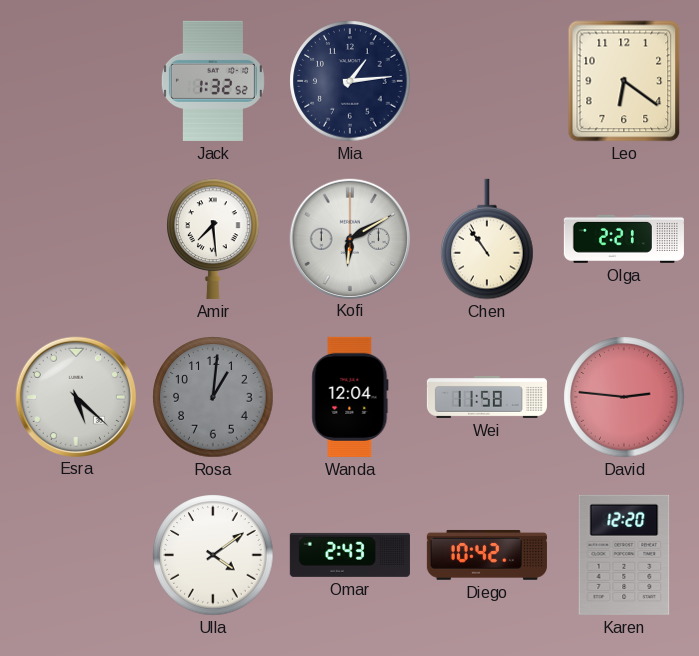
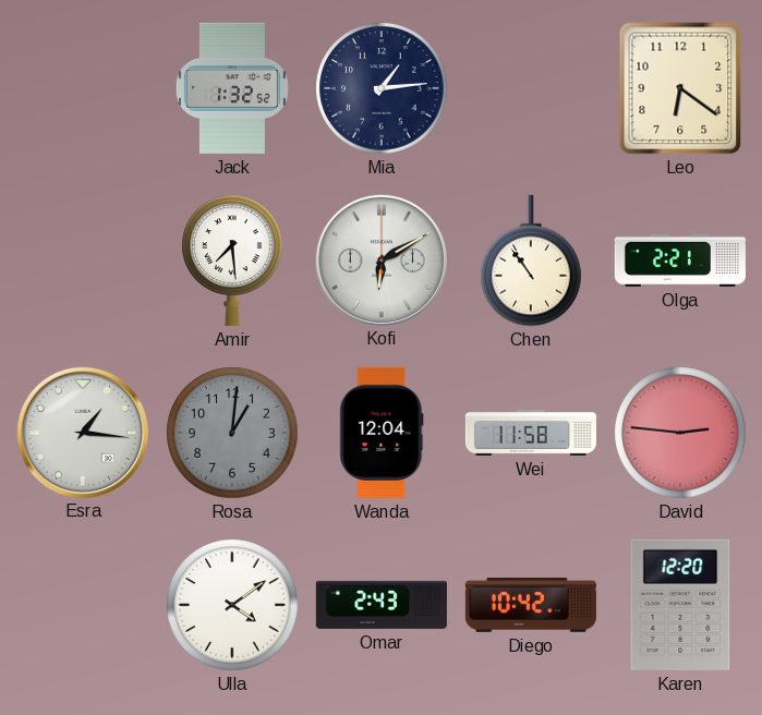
Esra: 5:22 -> 1:16
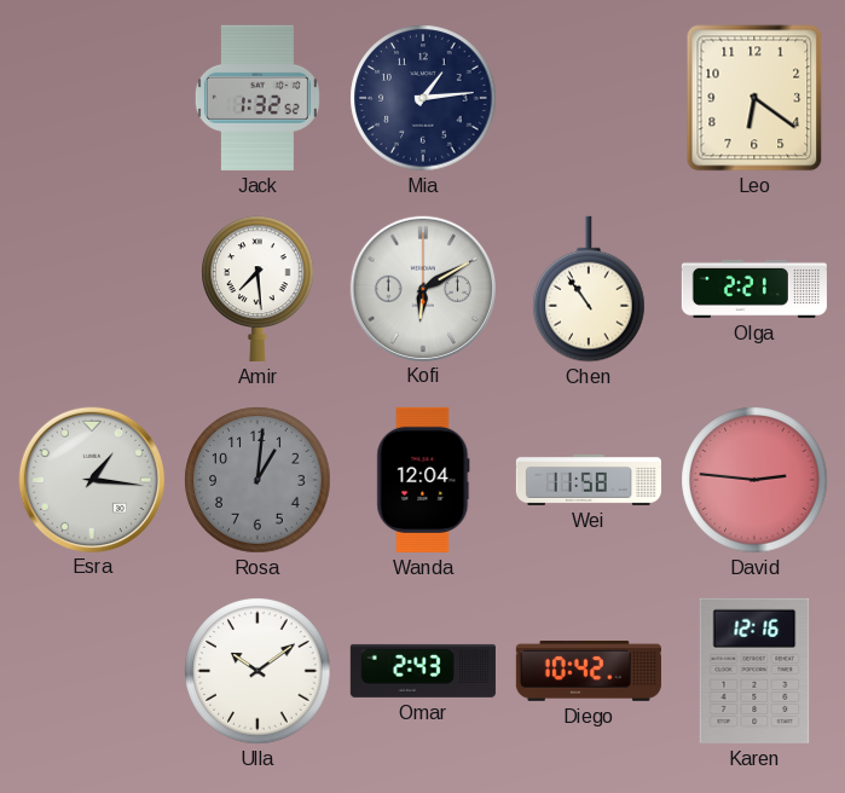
Ulla: 4:09 -> 10:09
Karen: 12:20 -> 12:16
